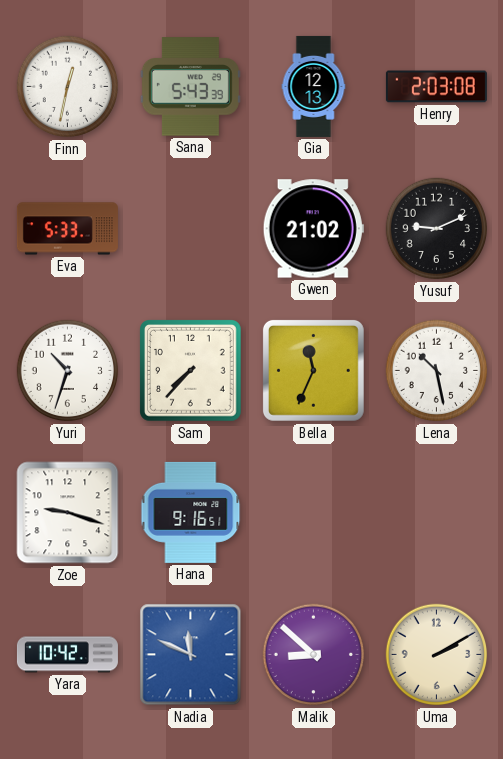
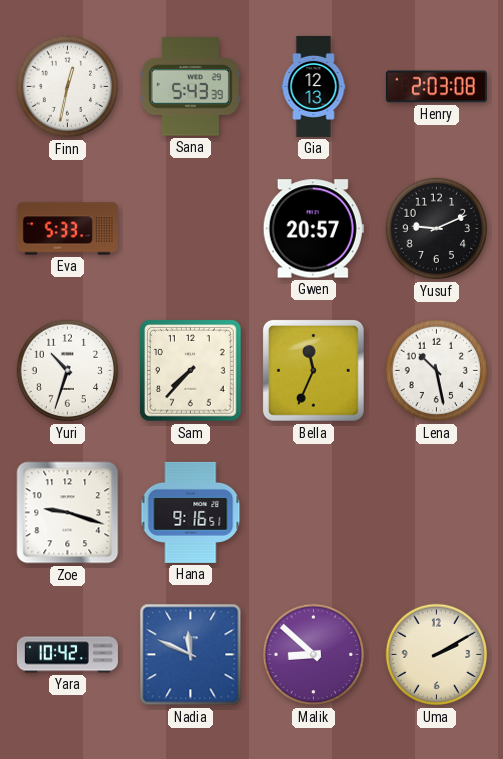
Gwen: 21:02 -> 20:57
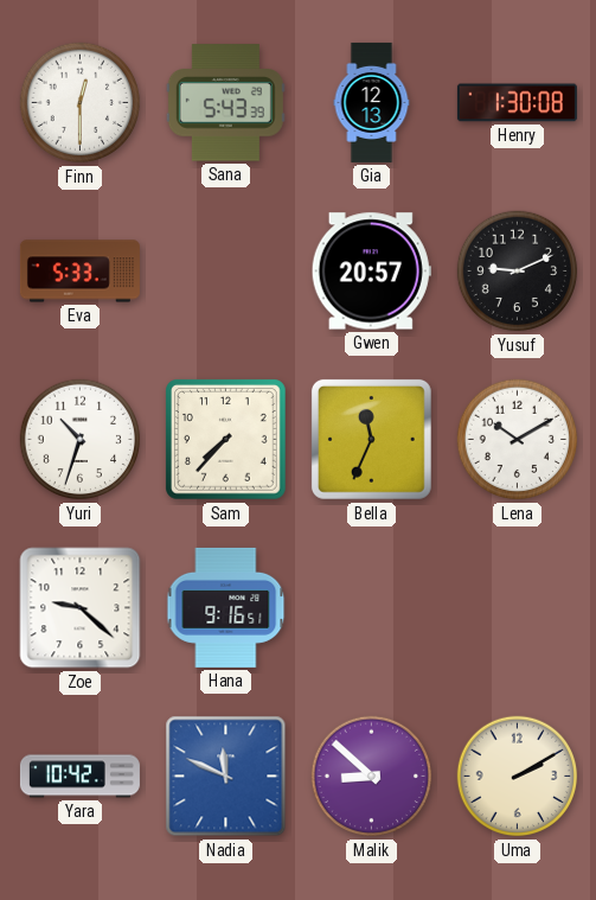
Finn: 12:32 -> 12:30
Henry: 2:03 -> 1:30
Lena: 10:28 -> 10:10
Zoe: 9:18 -> 9:22
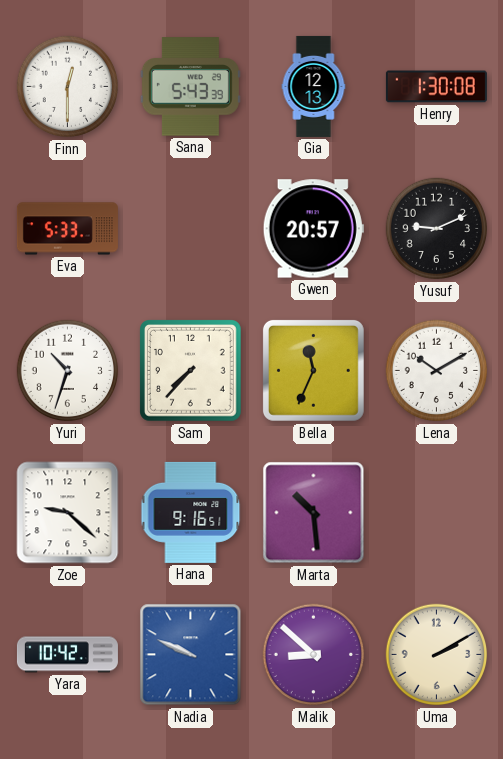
Marta: none -> 10:29
Nadia: 11:49 -> 9:49
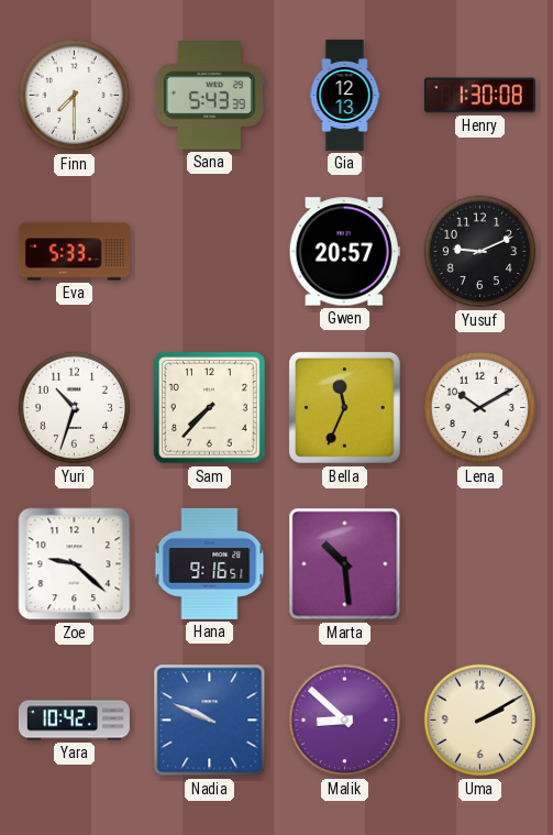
Finn: 12:30 -> 7:30
